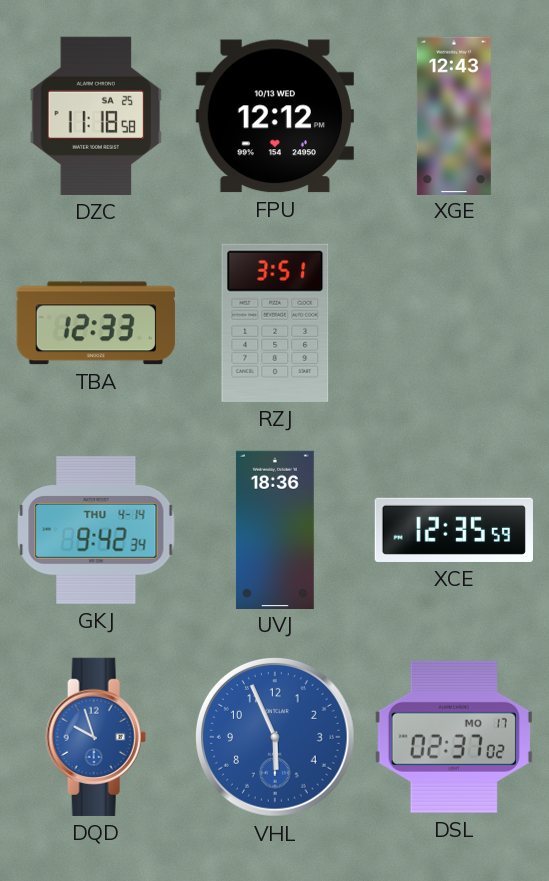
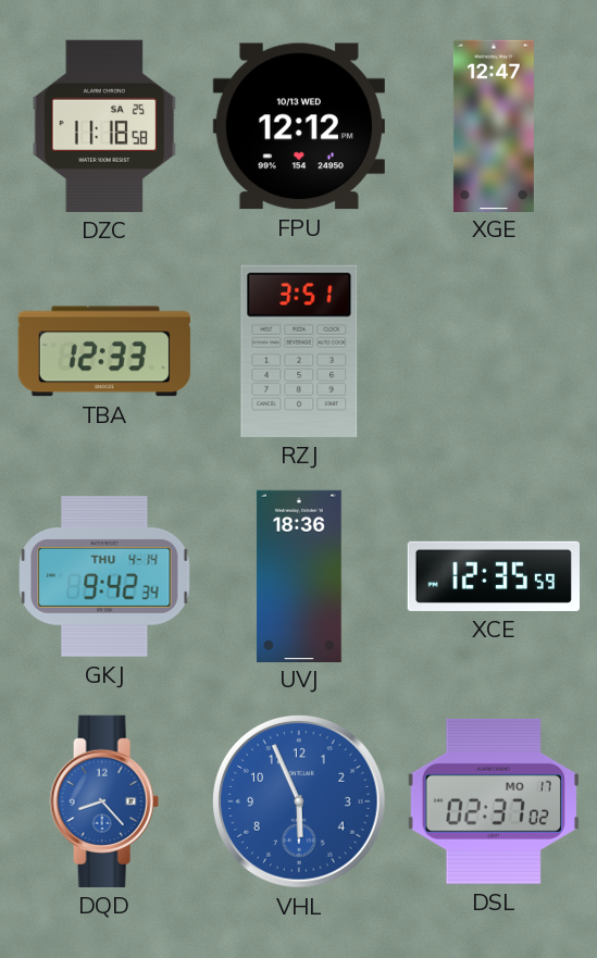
XGE: 12:43 -> 12:47
DQD: 9:57 -> 8:23
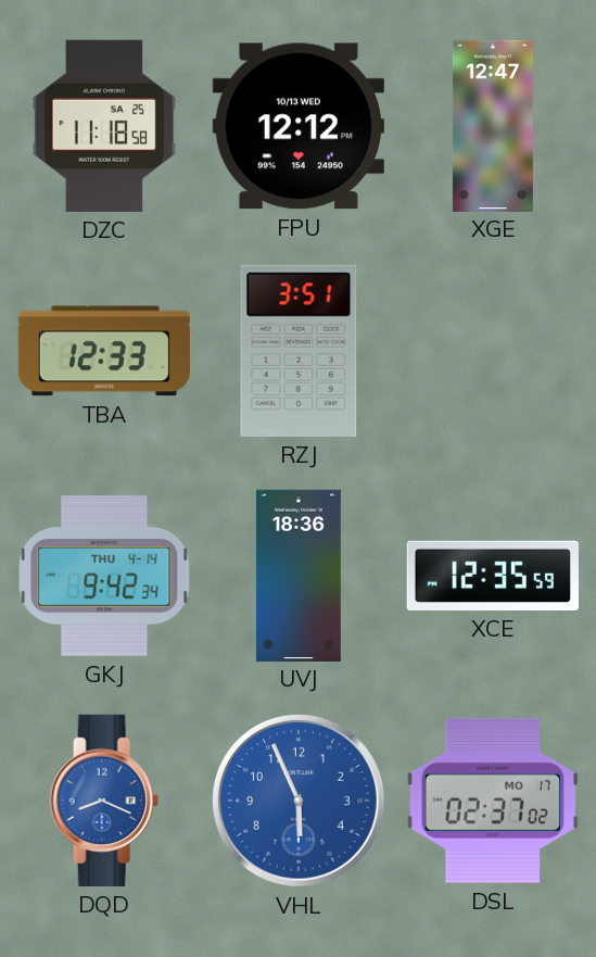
DQD: 8:23 -> 8:19
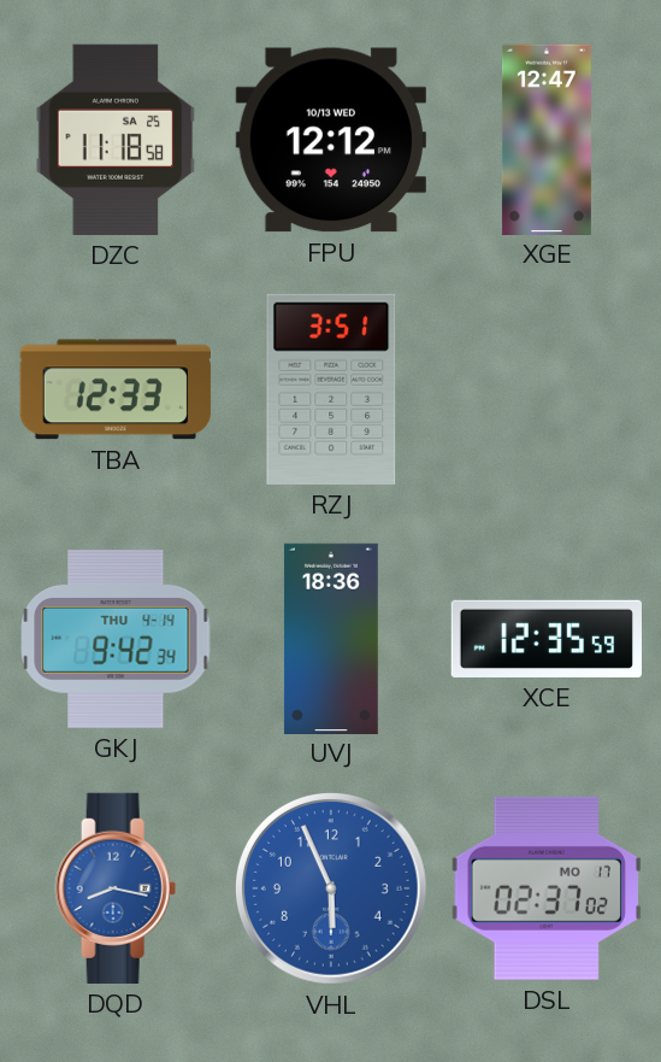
DQD: 8:19 -> 8:17
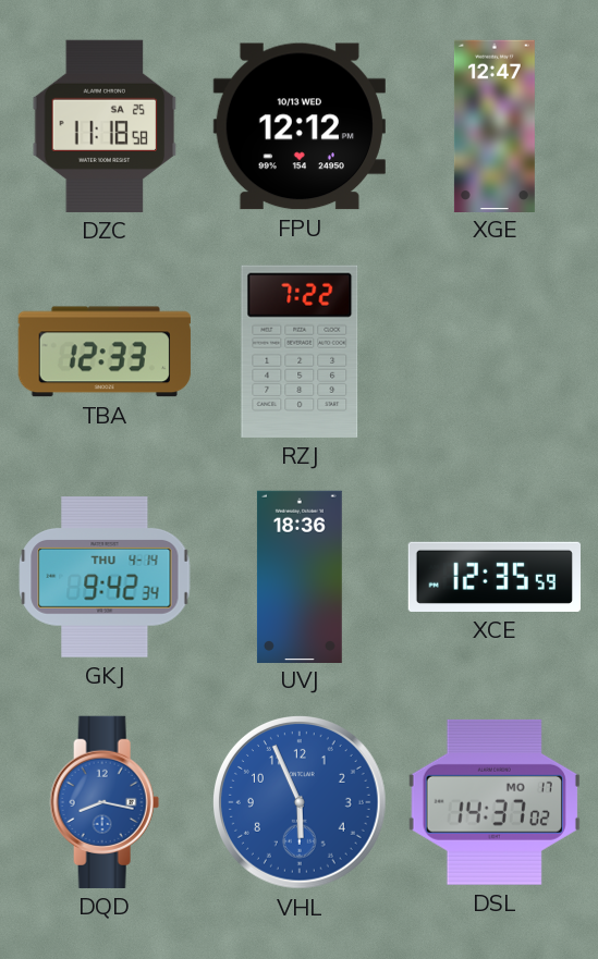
RZJ: 3:51 -> 7:22
DSL: 02:37 -> 14:37
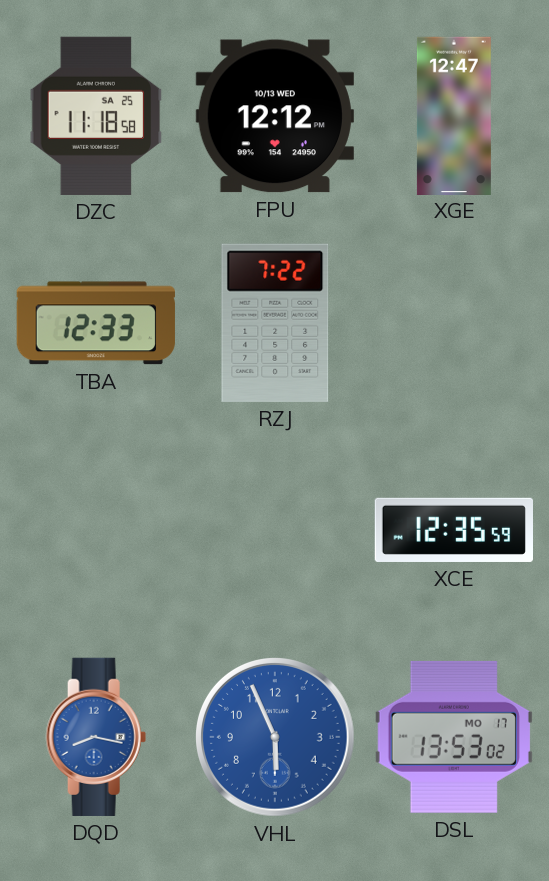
GKJ: 9:42 -> none
UVJ: 18:36 -> none
DSL: 14:37 -> 13:53
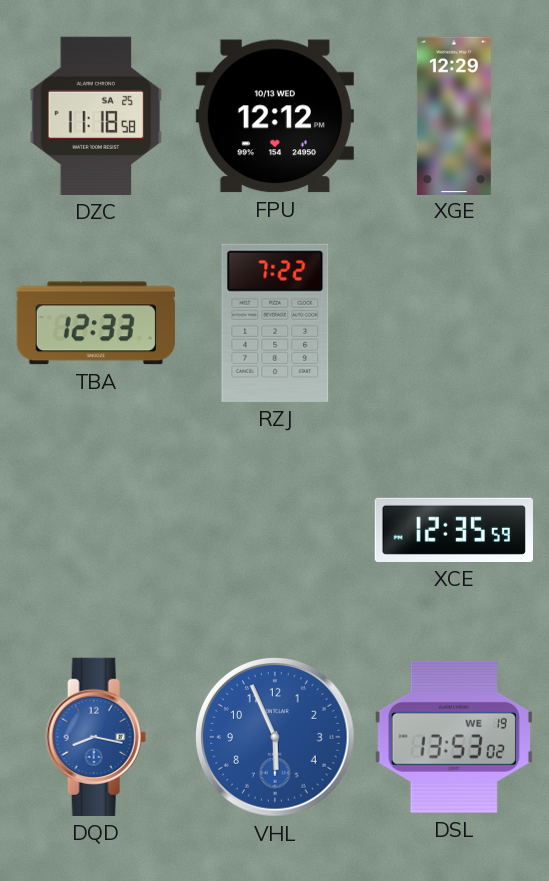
XGE: 12:47 -> 12:29
DSL date: MO 17 -> WE 19
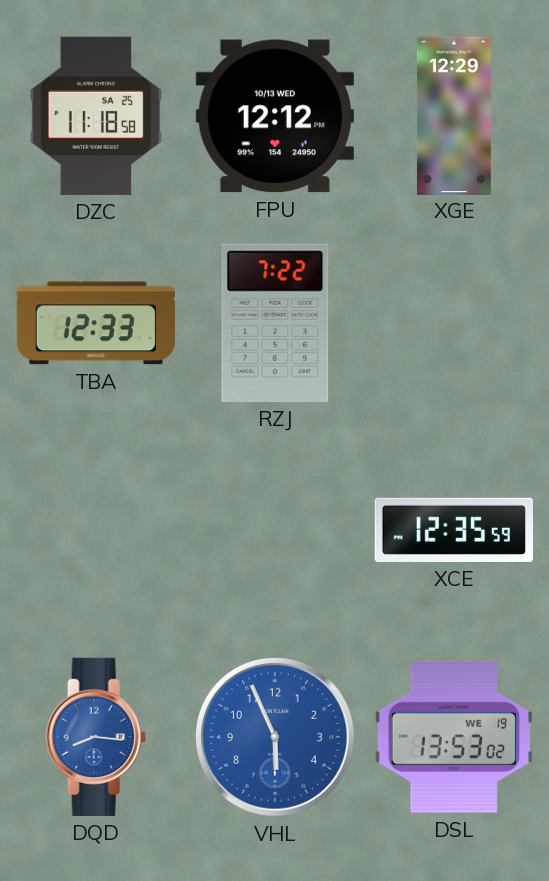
DQD: 8:17 -> 8:16
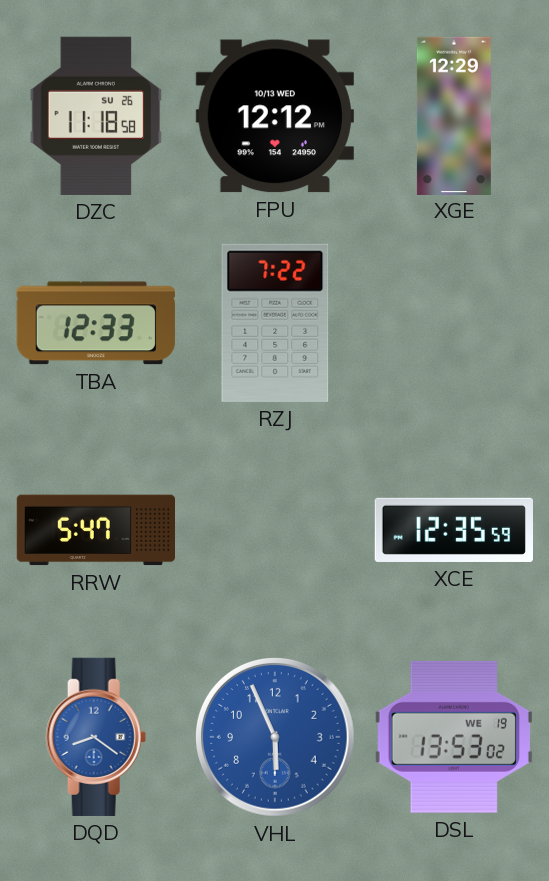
DZC date: SA 25 -> SU 26
RRW: none -> 5:47
DQD: 8:16 -> 8:21
